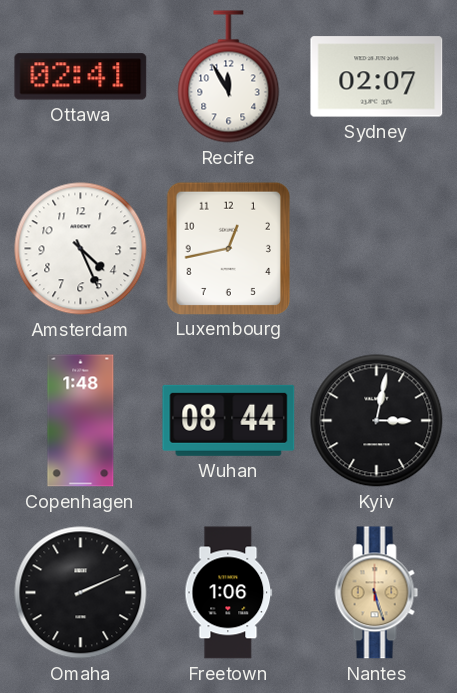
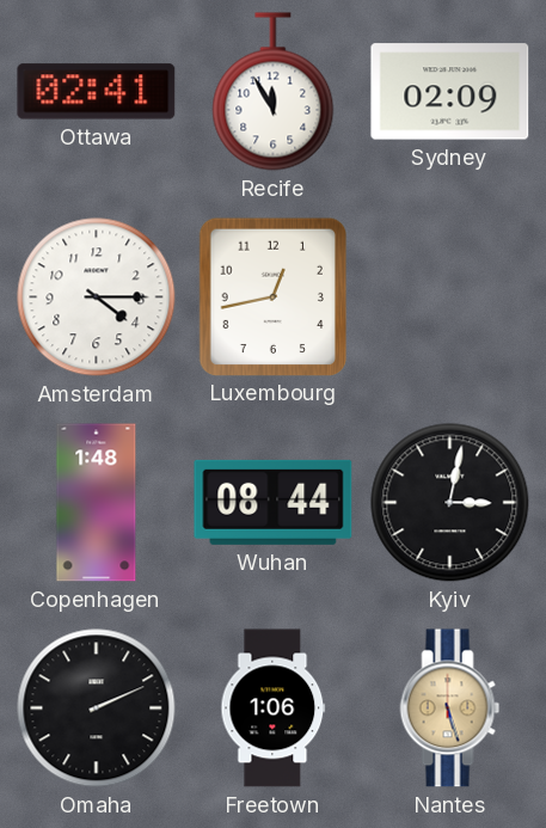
Sydney: 02:07 -> 02:09
Amsterdam: 4:26 -> 4:15
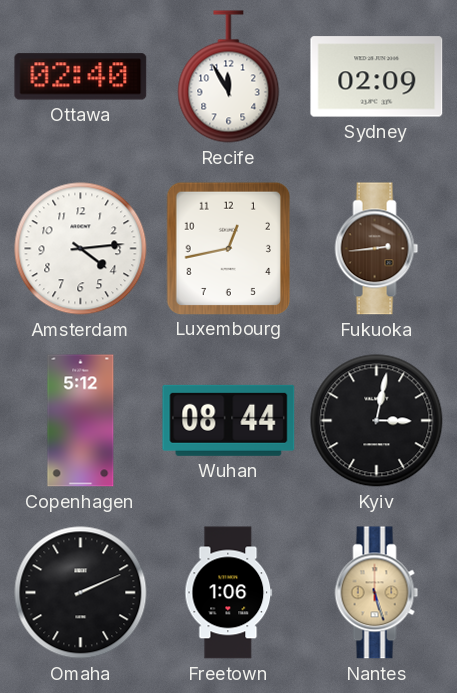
Ottawa: 02:41 -> 02:40
Amsterdam: 4:15 -> 4:14
Fukuoka: none -> 2:44
Copenhagen: 1:48 -> 5:12
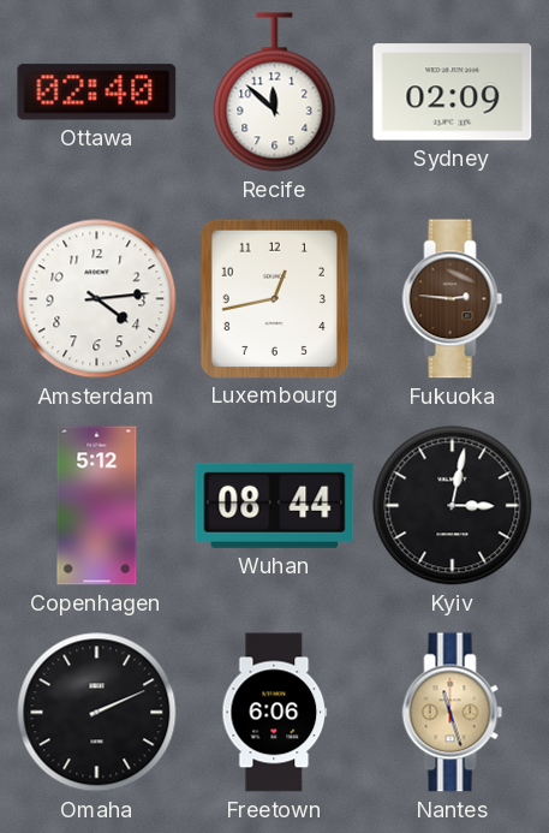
Recife: 11:55 -> 11:52
Fukuoka: 2:44 -> 2:46
Freetown: 1:06 -> 6:06
Nantes: 5:27 -> 11:27
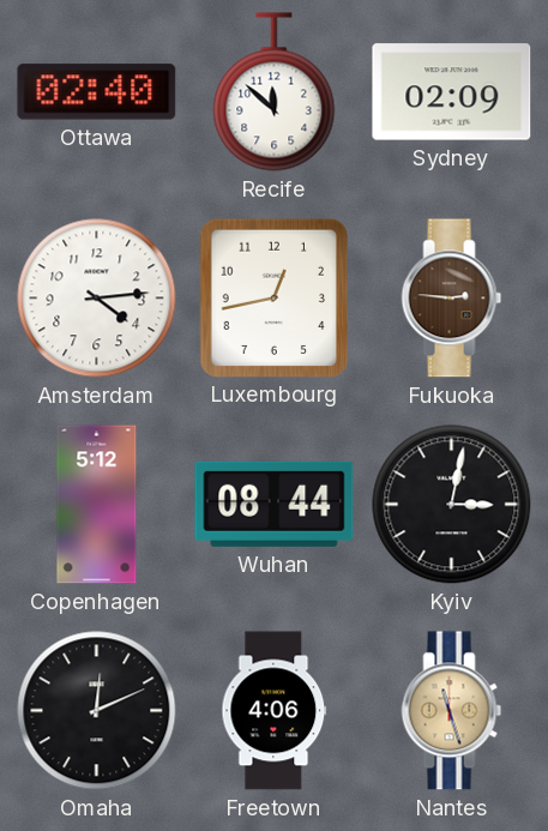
Omaha: 2:11 -> 12:11
Freetown: 6:06 -> 4:06
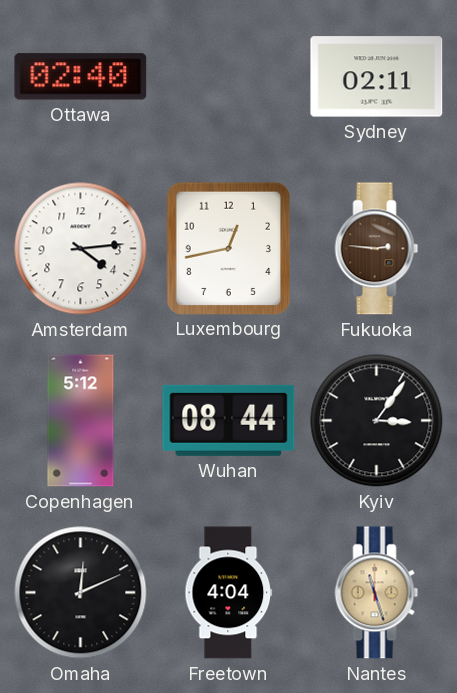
Recife: 11:52 -> none
Sydney: 02:09 -> 02:11
Kyiv: 3:02 -> 3:06
Freetown: 4:06 -> 4:04
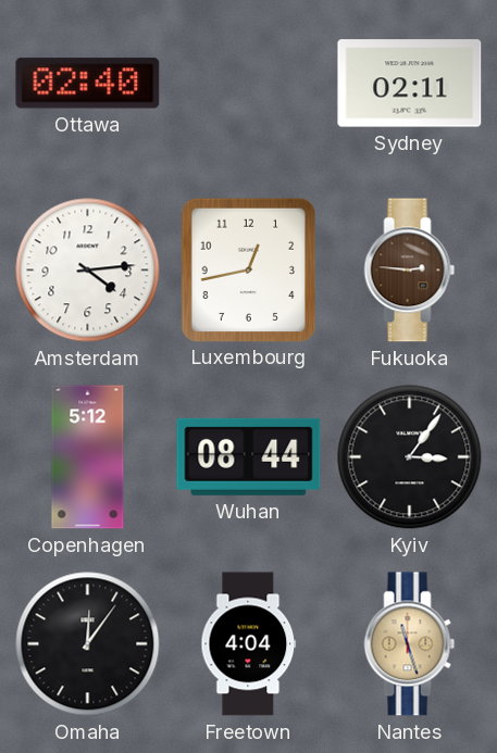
Omaha: 12:11 -> 12:06
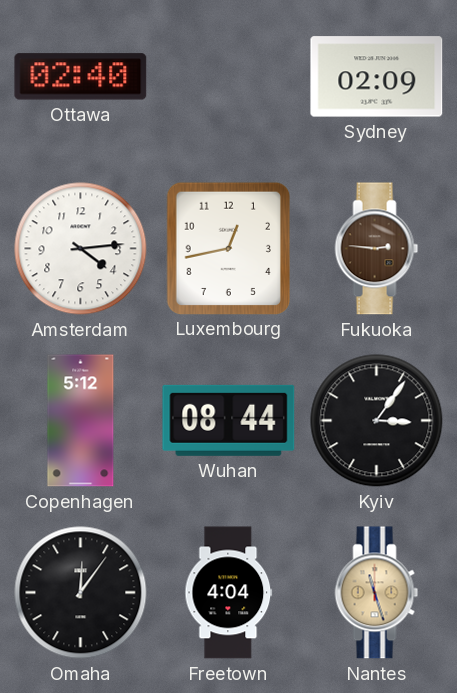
Sydney: 02:11 -> 02:09
